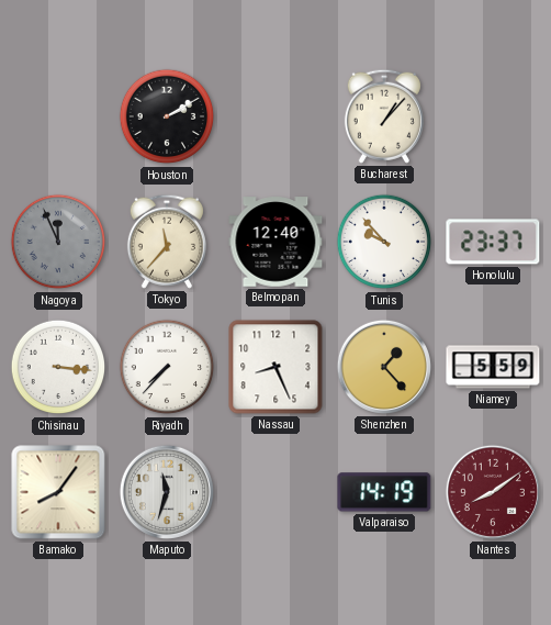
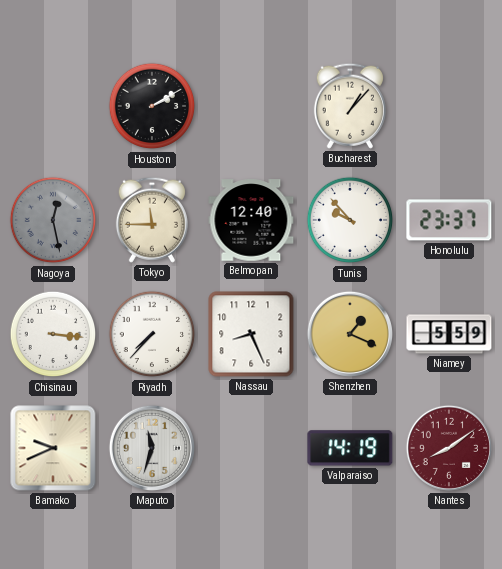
Nagoya: 11:56 -> 12:28
Tokyo: 11:37 -> 11:45
Shenzhen: 1:23 -> 1:19
Bamako: 8:06 -> 9:41
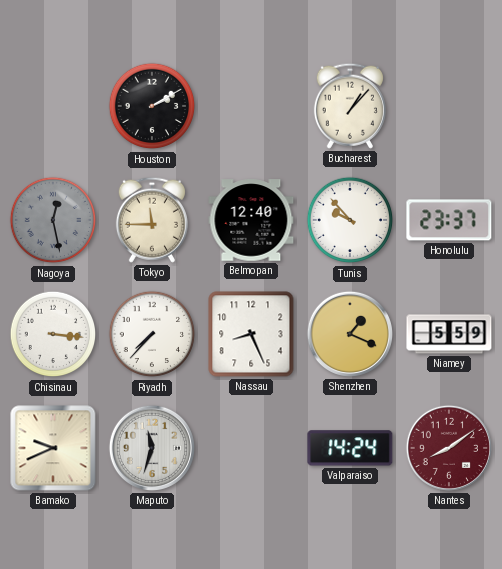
Valparaiso: 14:19 -> 14:24
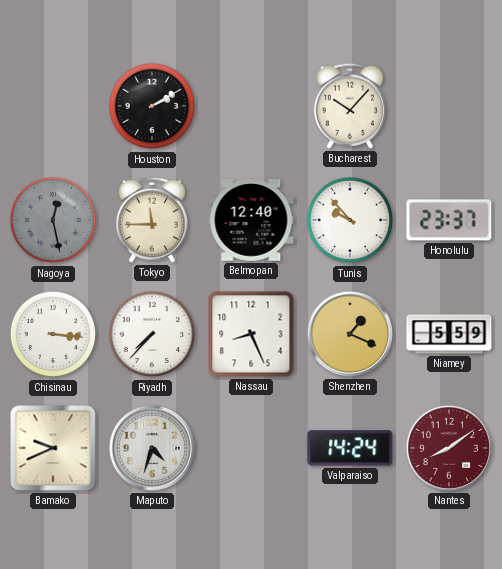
Bucharest: 1:07 -> 10:07
Maputo: 11:33 -> 4:33
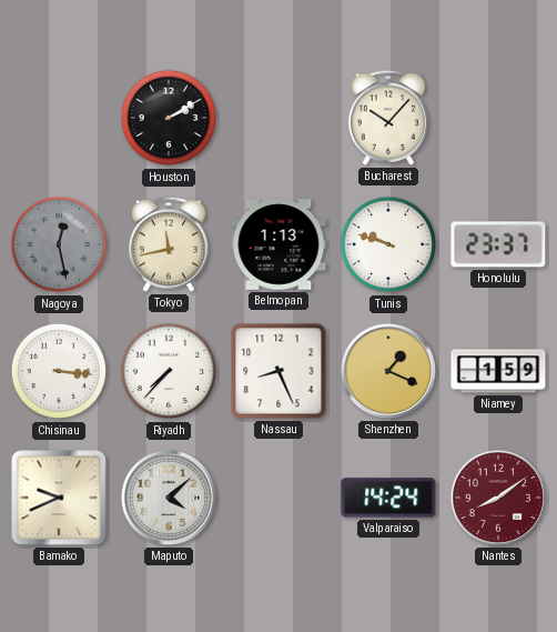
Tokyo: 11:45 -> 11:43
Belmopan: 12:40 -> 1:13
Tunis: 9:53 -> 9:48
Niamey: 5:59 -> 1:59
Maputo: 4:33 -> 4:08
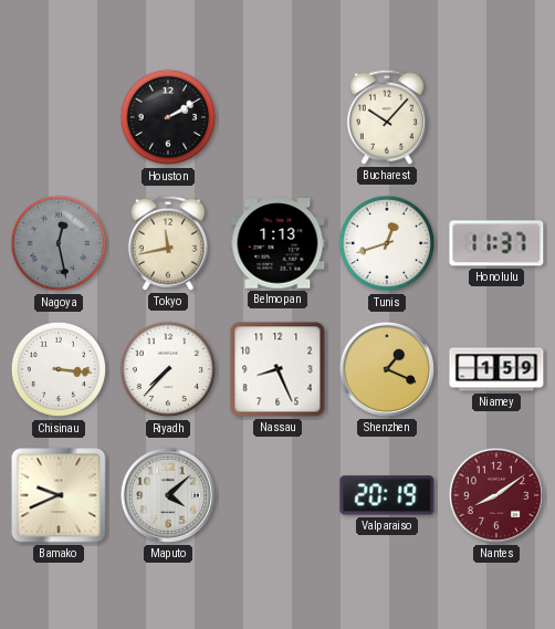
Tunis: 9:48 -> 12:42
Honolulu: 23:37 -> 11:37
Valparaiso: 14:24 -> 20:19
